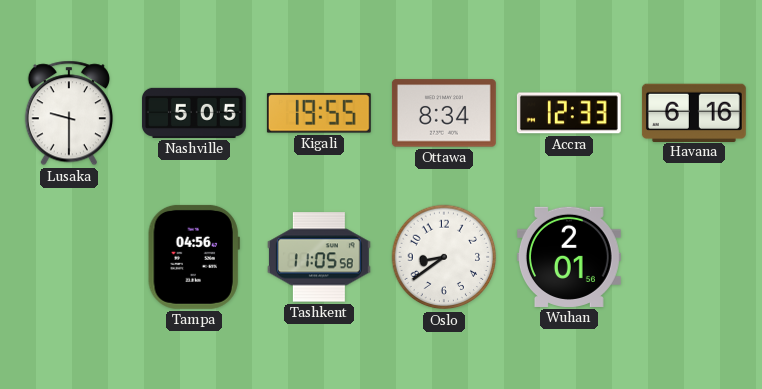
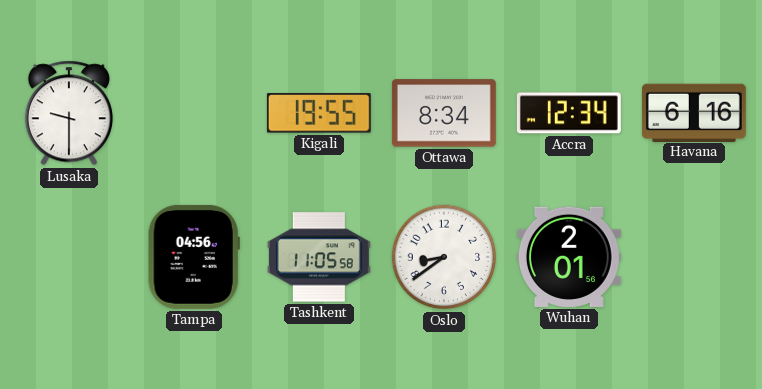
Nashville: 5:05 -> none
Accra: 12:33 -> 12:34
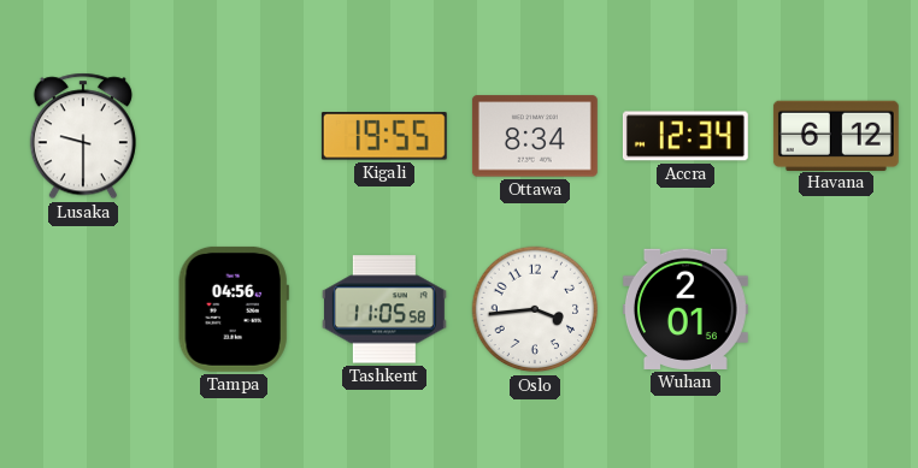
Havana: 6:16 -> 6:12
Oslo: 8:39 -> 3:44
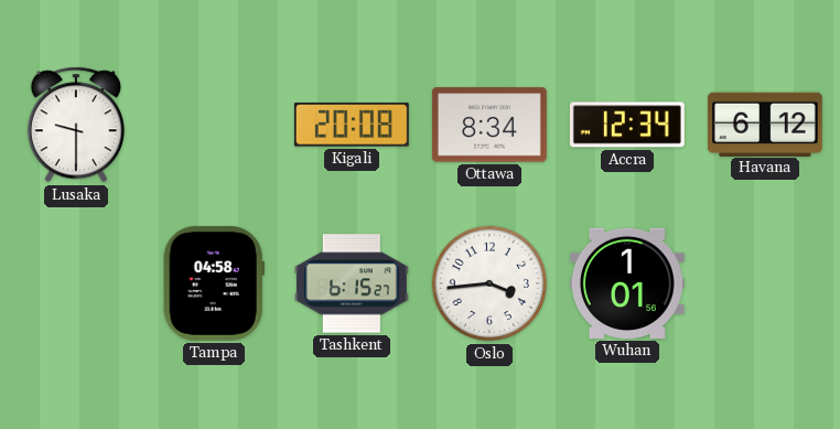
Kigali: 19:55 -> 20:08
Tampa: 04:56 -> 04:58
Tashkent: 11:05 -> 6:15
Wuhan: 2:01 -> 1:01
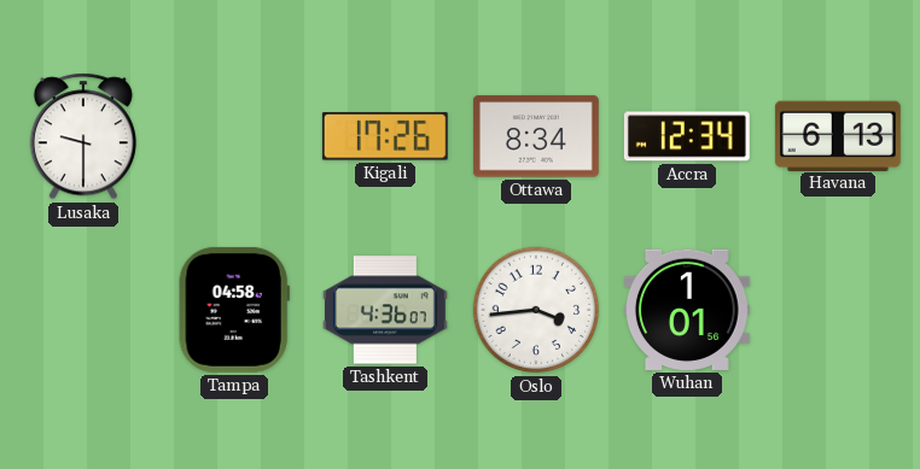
Kigali: 20:08 -> 17:26
Havana: 6:12 -> 6:13
Tashkent: 6:15 -> 4:36
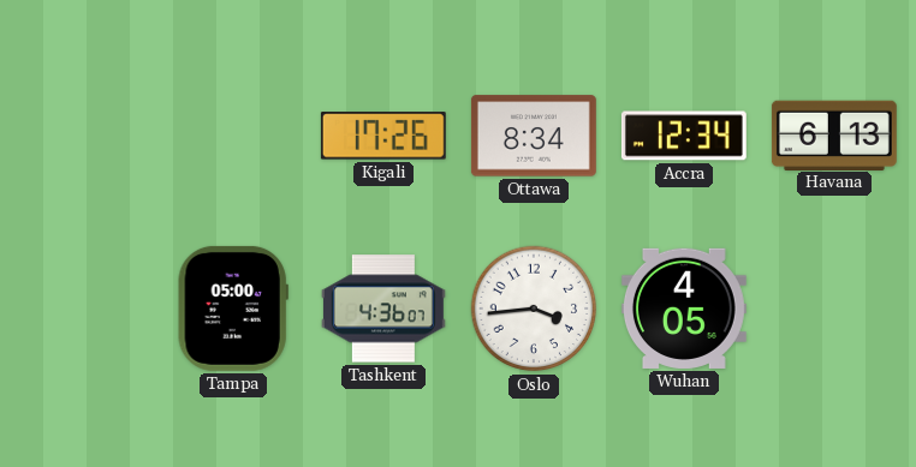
Lusaka: 9:30 -> none
Tampa: 04:58 -> 05:00
Wuhan: 1:01 -> 4:05
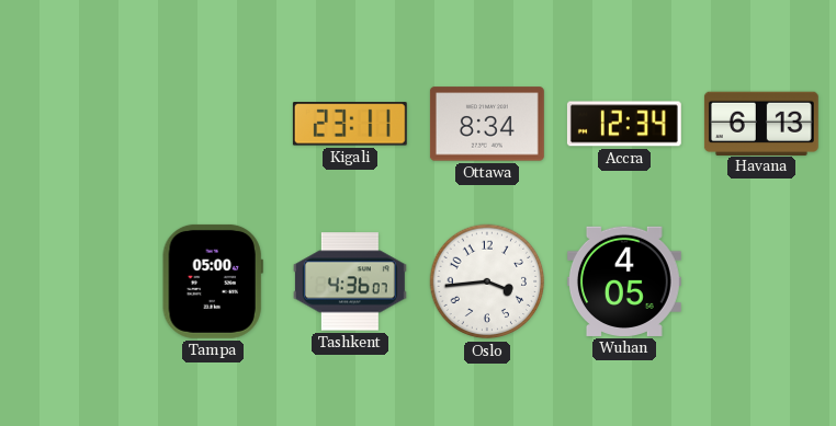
Kigali: 17:26 -> 23:11
